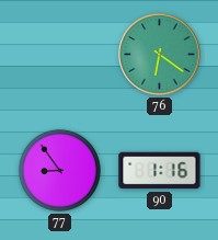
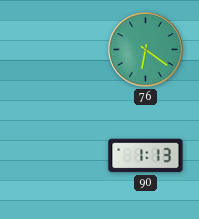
77: 8:54 -> none
90: 1:16 -> 1:13
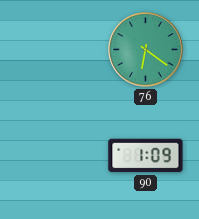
90: 1:13 -> 1:09
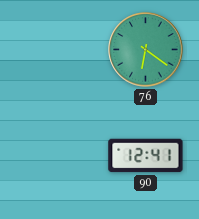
90: 1:09 -> 12:41
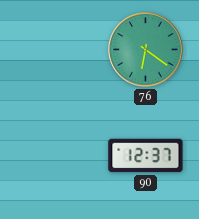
90: 12:41 -> 12:37
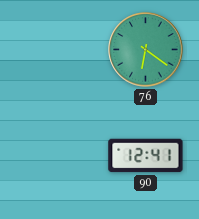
90: 12:37 -> 12:41
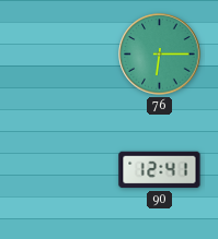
76: 6:21 -> 6:15
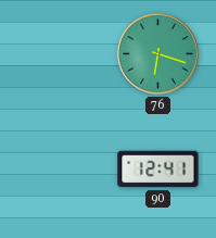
76: 6:15 -> 6:18
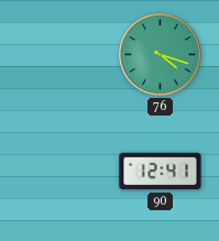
76: 6:18 -> 4:18
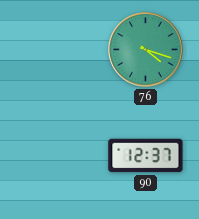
90: 12:41 -> 12:37
